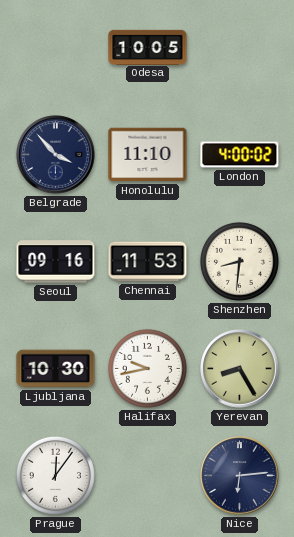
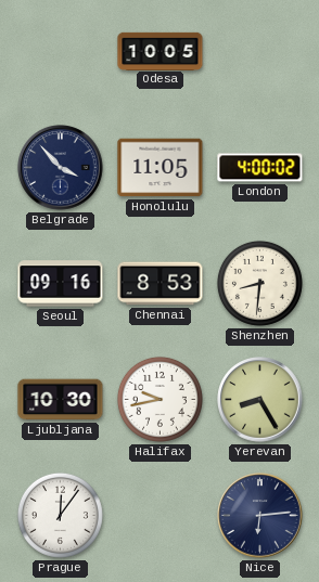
Honolulu: 11:10 -> 11:05
Chennai: 11:53 -> 8:53
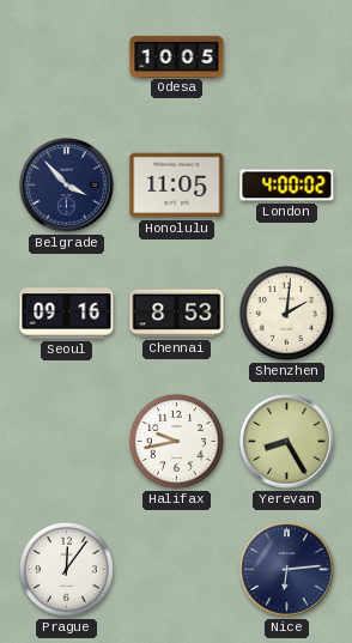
Shenzhen: 8:31 -> 2:01
Ljubljana: 10:30 -> none
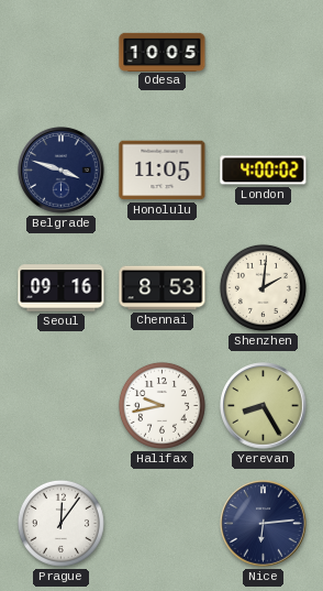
Belgrade: 3:53 -> 3:48
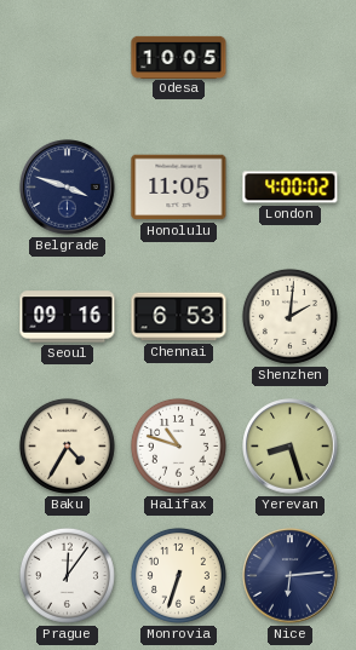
Chennai: 8:53 -> 6:53
Baku: none -> 4:35
Halifax: 9:43 -> 10:48
Yerevan: 8:25 -> 8:27
Monrovia: none -> 6:33
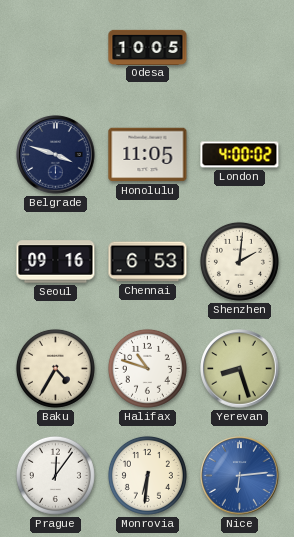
Monrovia: 6:33 -> 6:31
Nice dial: navy -> blue
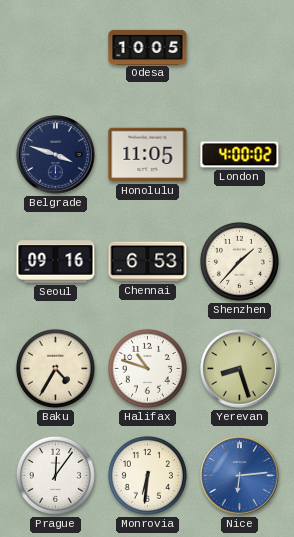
Shenzhen: 2:01 -> 1:37
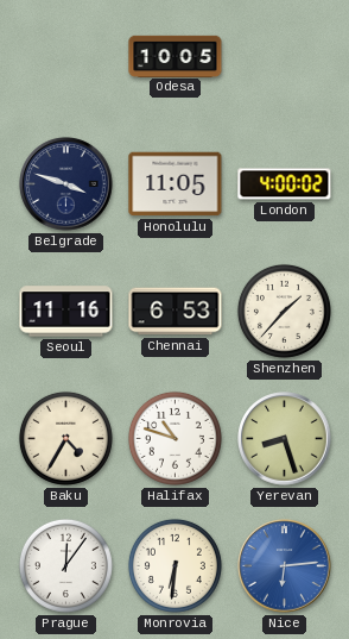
Seoul: 09:16 -> 11:16
